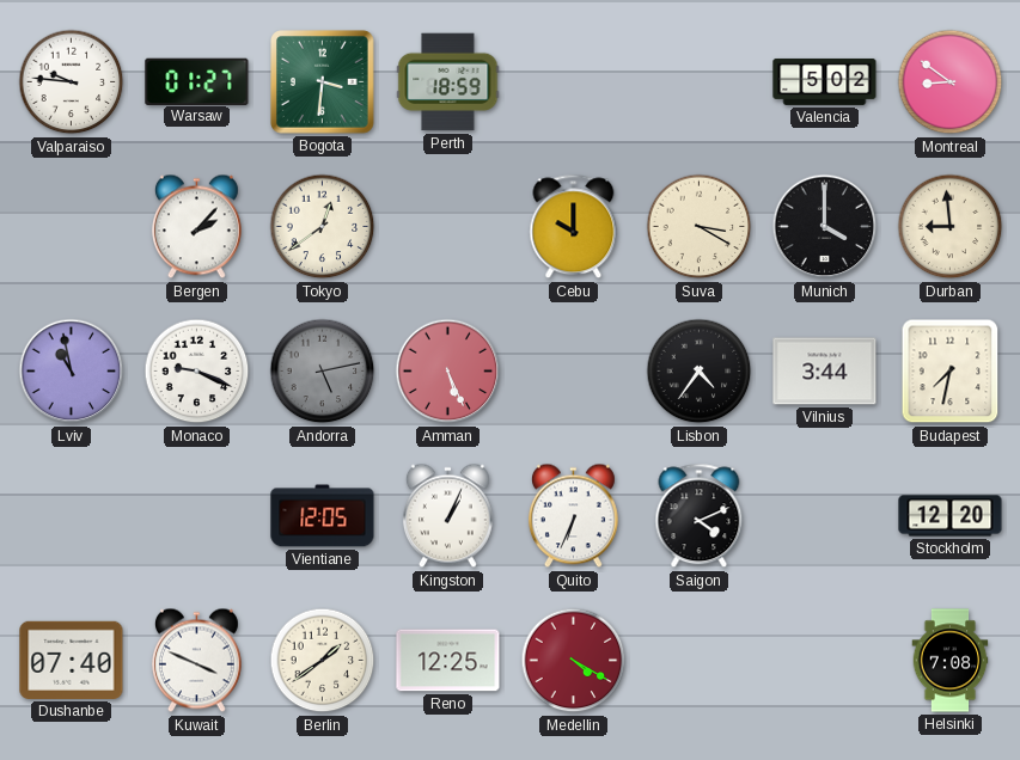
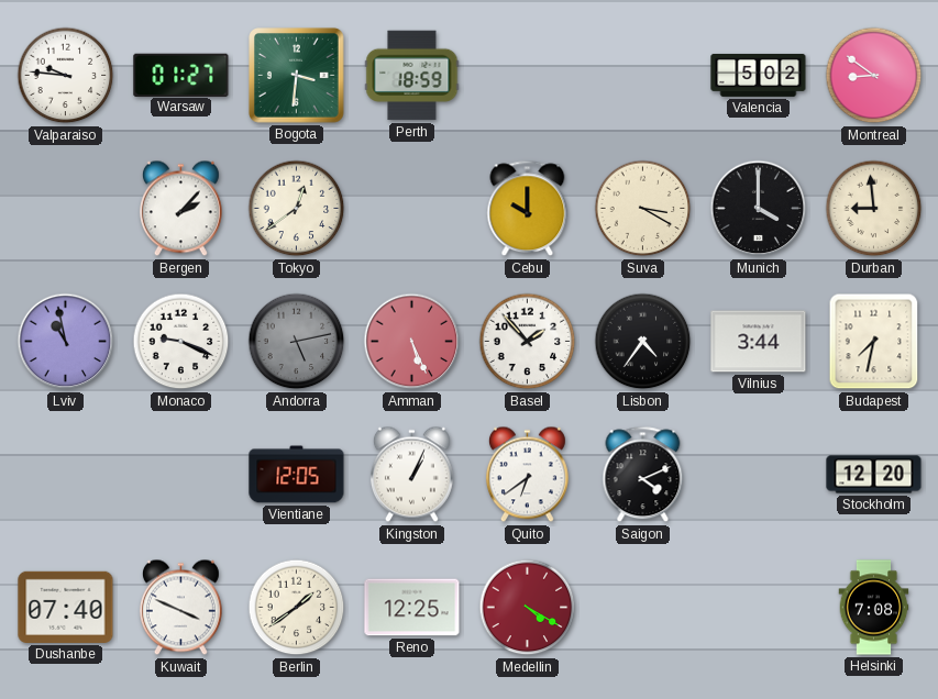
Basel: none -> 1:53
Quito: 6:34 -> 6:39
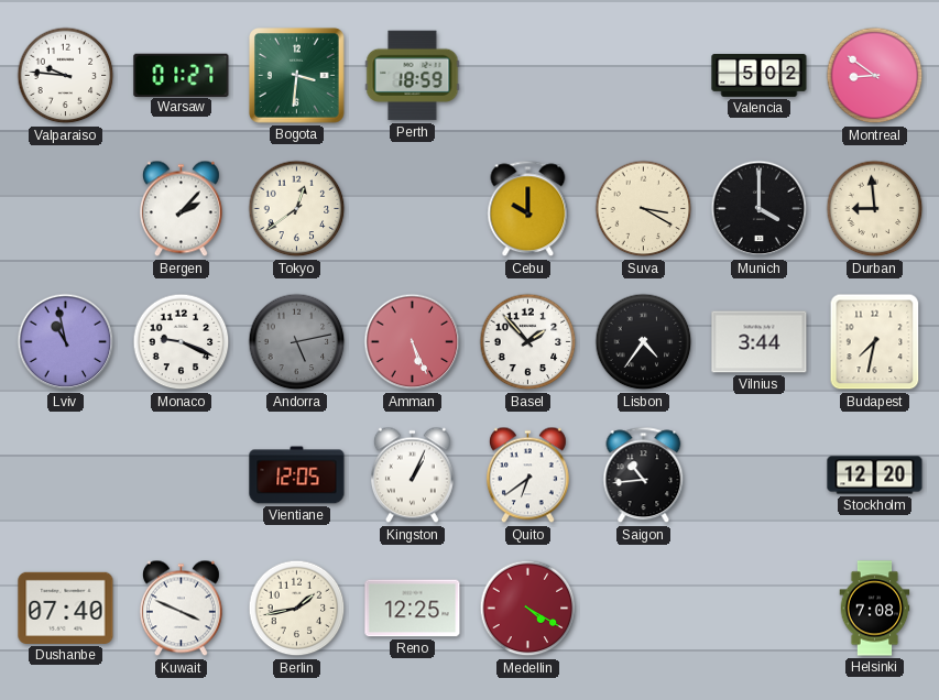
Saigon: 4:11 -> 10:44
Berlin: 1:39 -> 1:43
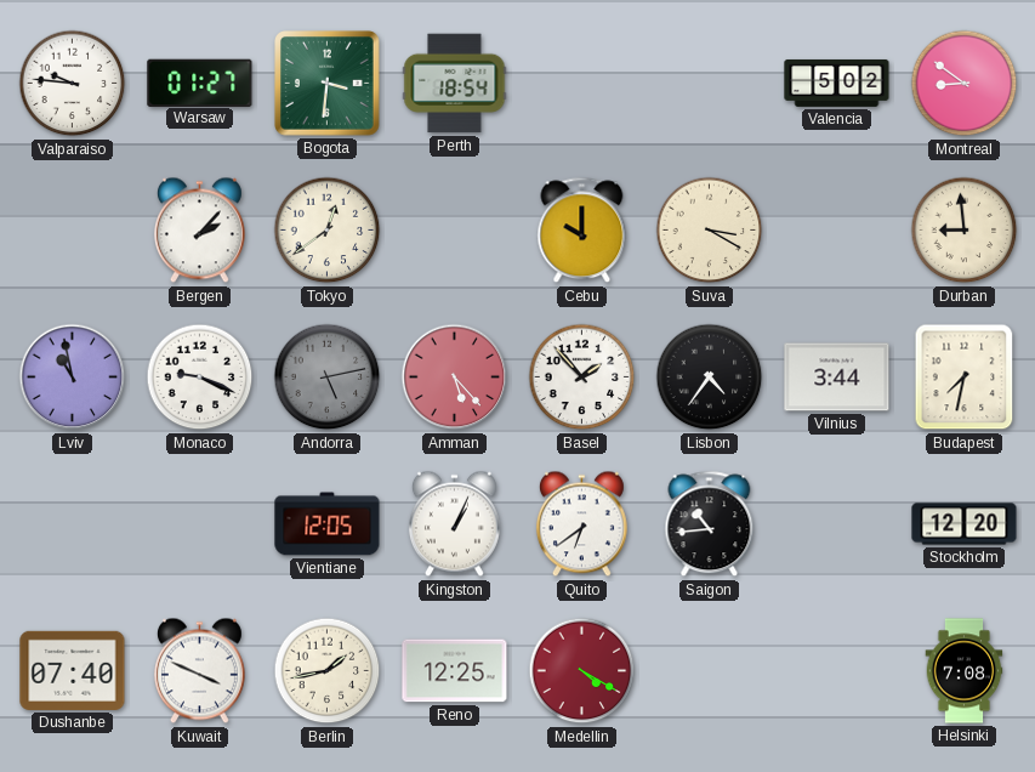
Perth: 18:59 -> 18:54
Munich: 4:00 -> none
Amman: 5:26 -> 5:23
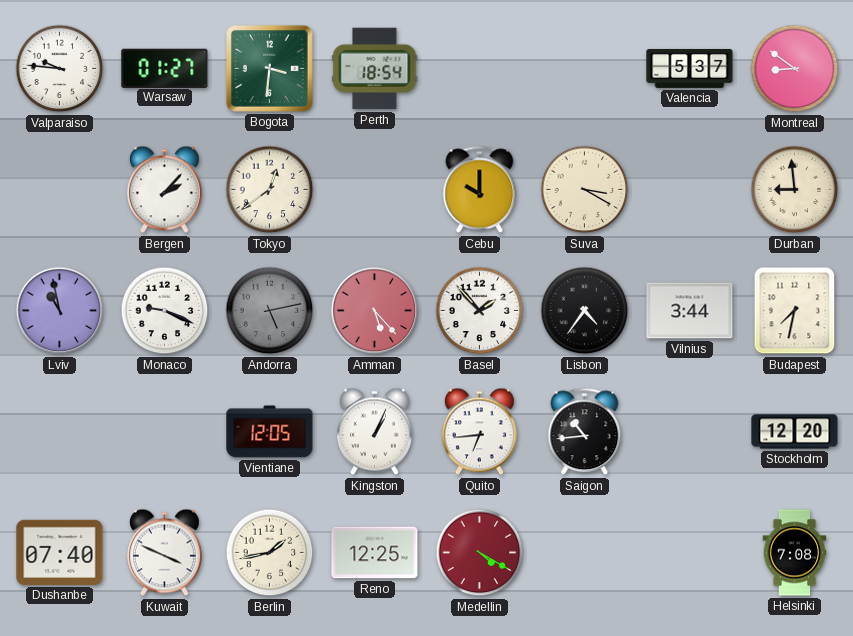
Valencia: 5:02 -> 5:37
Quito: 6:39 -> 6:44
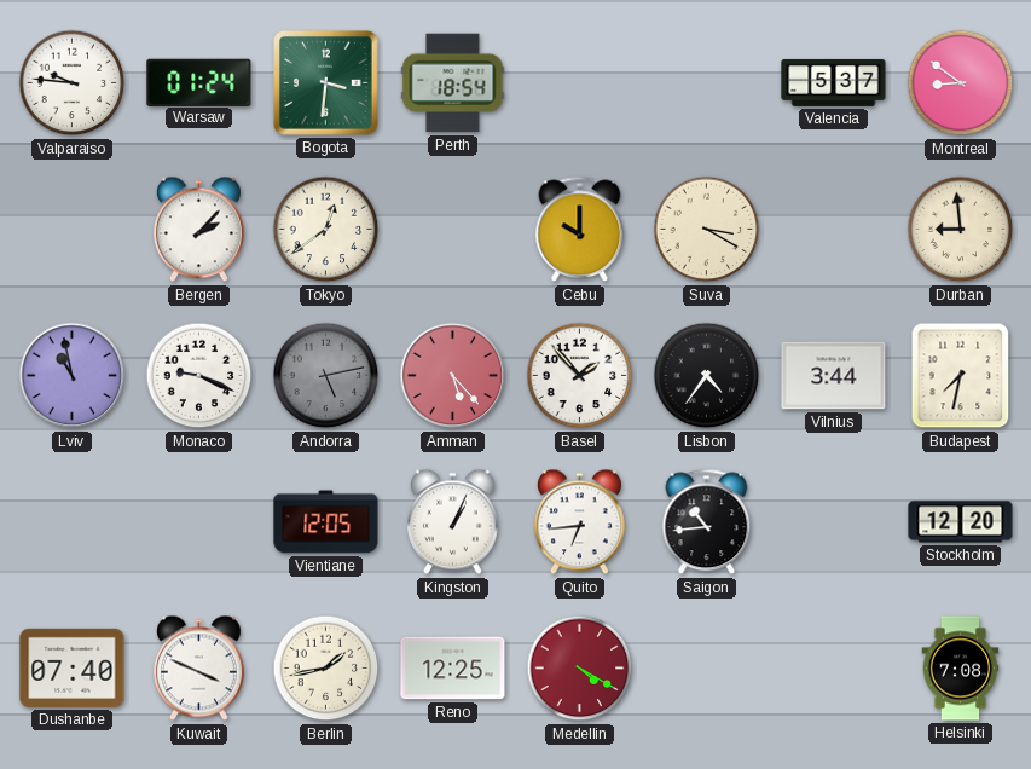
Warsaw: 01:27 -> 01:24
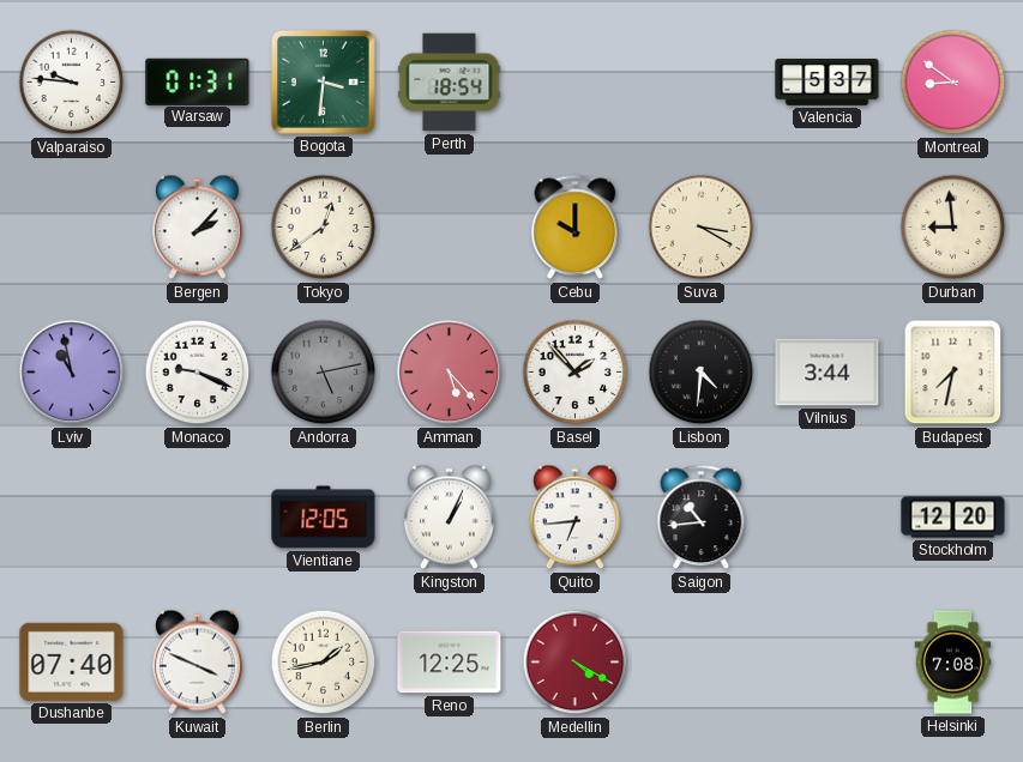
Warsaw: 01:24 -> 01:31
Lisbon: 4:36 -> 4:31
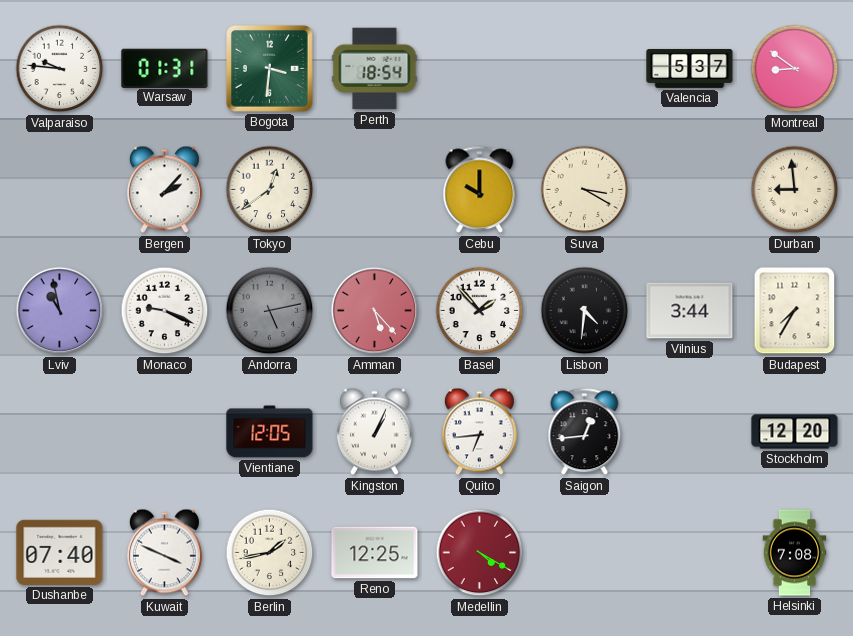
Budapest: 7:32 -> 7:35
Saigon: 10:44 -> 12:44
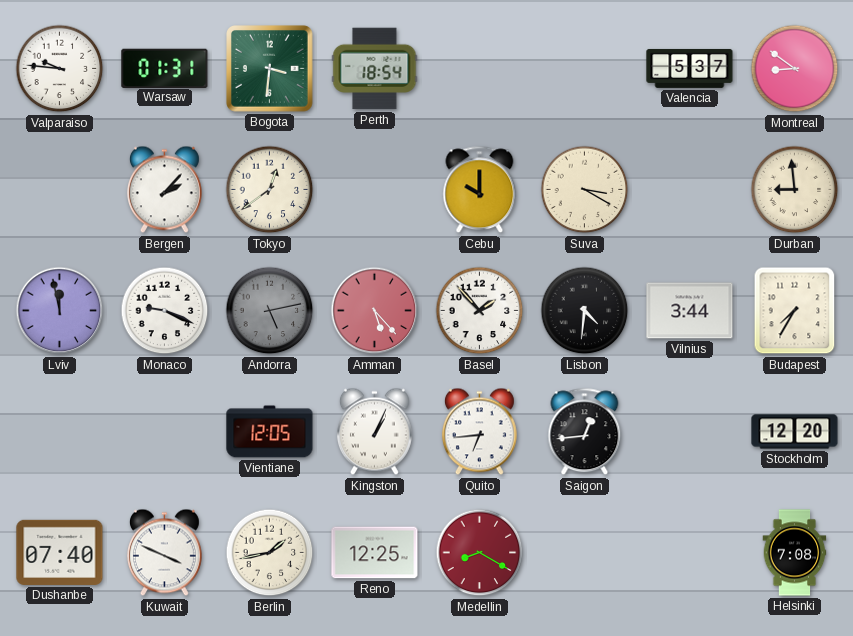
Lviv: 10:58 -> 11:58
Medellin: 4:20 -> 8:20
